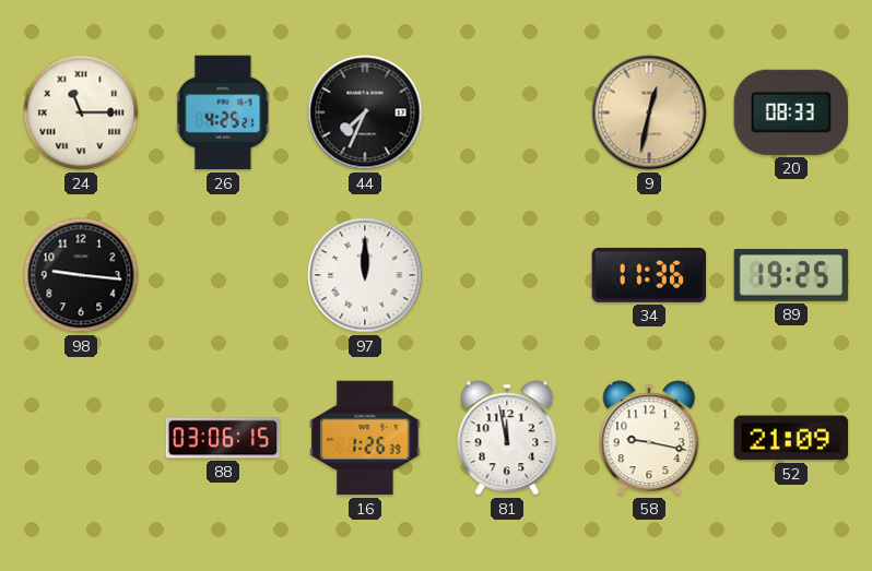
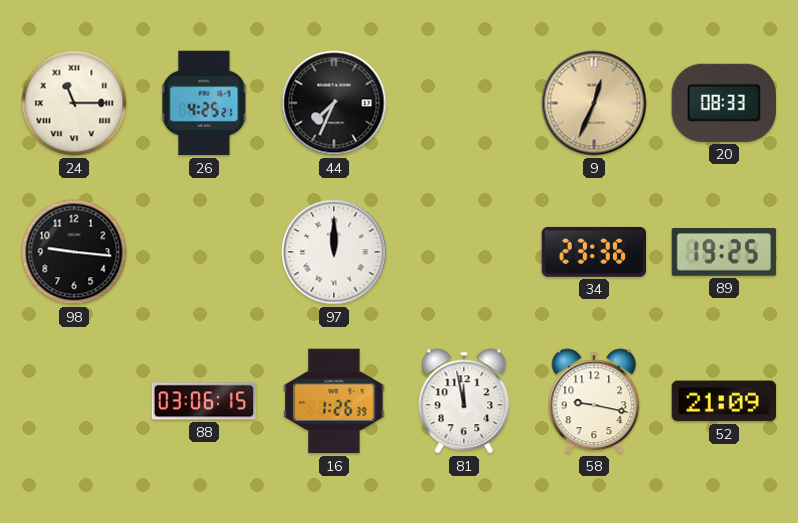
9: 12:32 -> 12:34
34: 11:36 -> 23:36
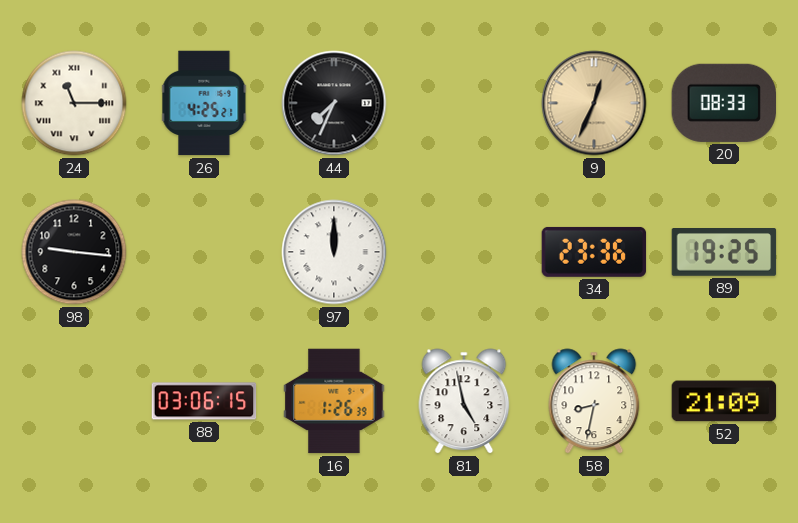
81: 11:58 -> 4:58
58: 9:17 -> 8:32
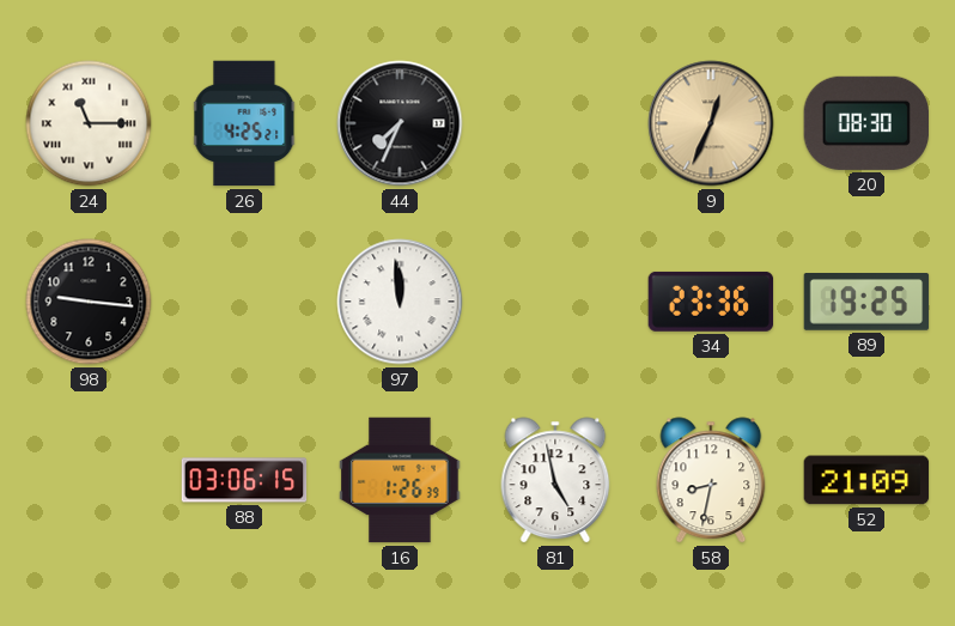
20: 08:33 -> 08:30
97: 12:00 -> 11:59
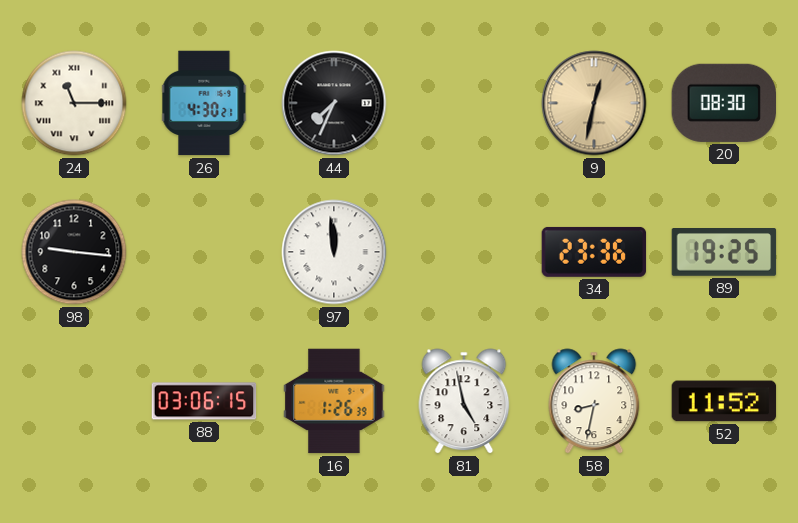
26: 4:25 -> 4:30
9: 12:34 -> 12:32
52: 21:09 -> 11:52
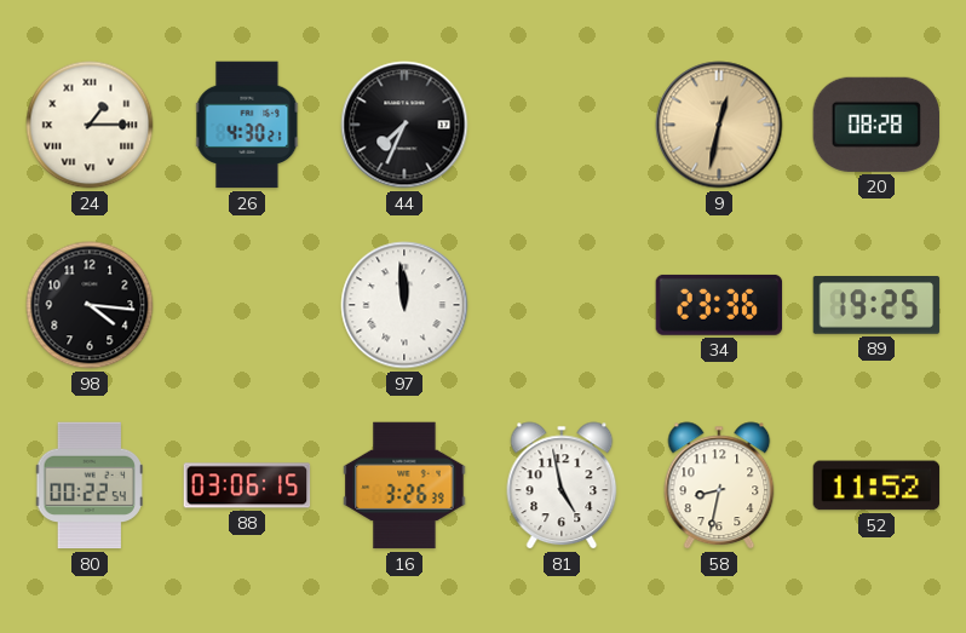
24: 11:15 -> 1:15
20: 08:30 -> 08:28
98: 9:16 -> 4:16
80: none -> 00:22
16: 1:26 -> 3:26
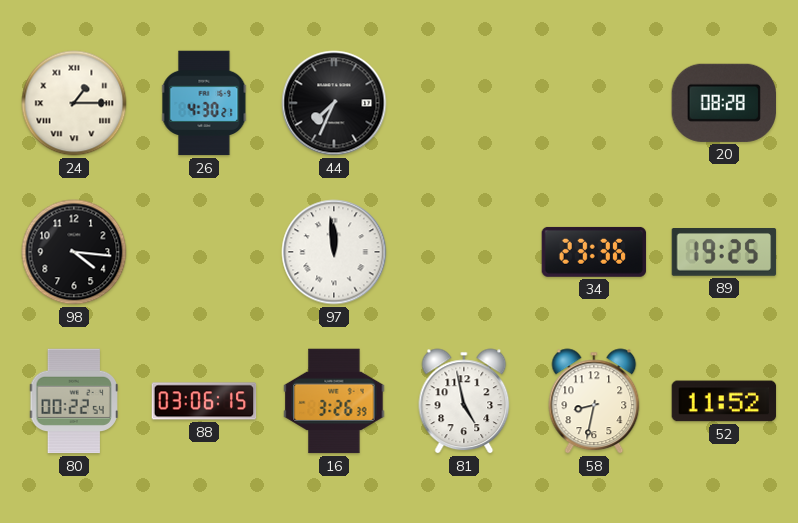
9: 12:32 -> none
